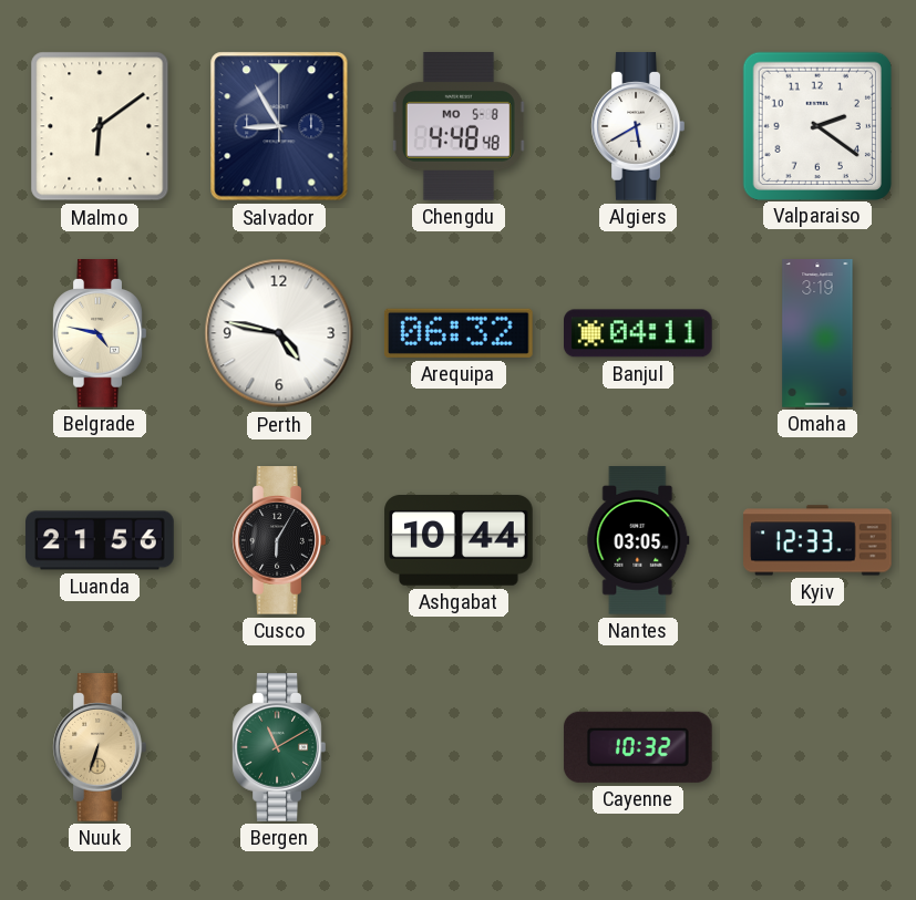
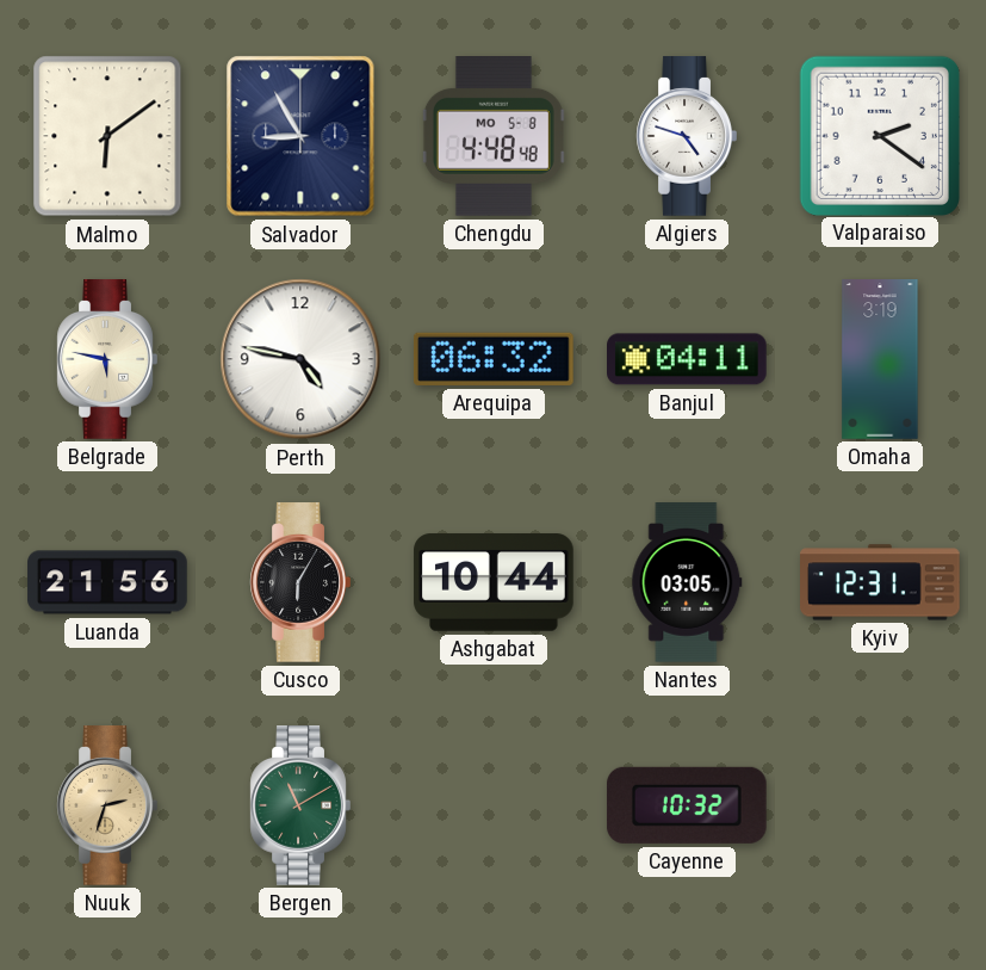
Algiers: 5:40 -> 4:48
Belgrade: 4:47 -> 5:47
Kyiv: 12:33 -> 12:31
Nuuk: 6:33 -> 2:33
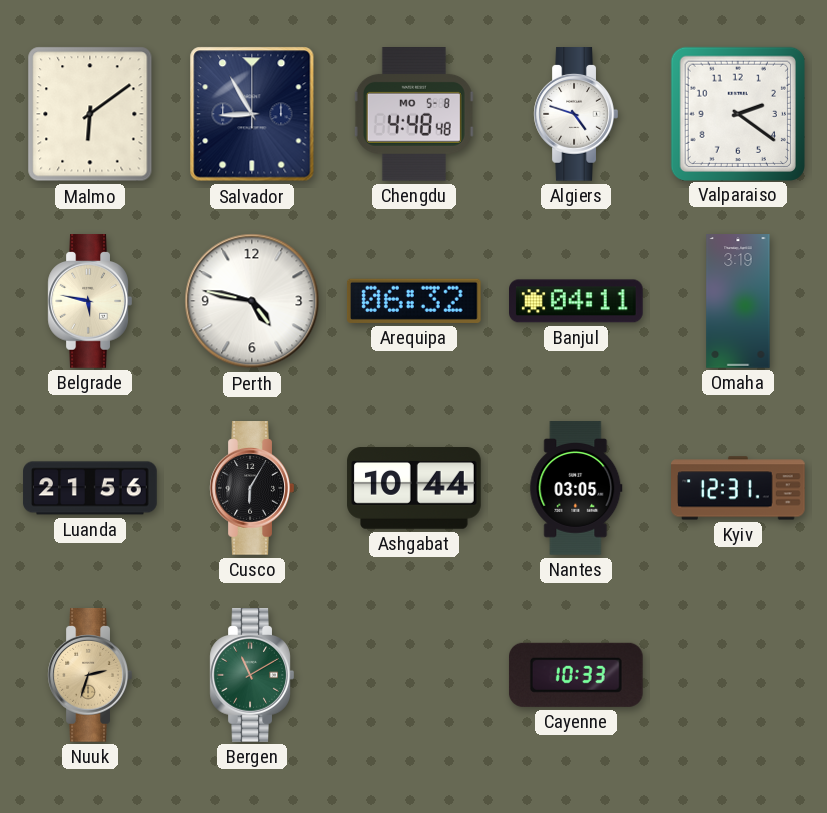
Cayenne: 10:32 -> 10:33
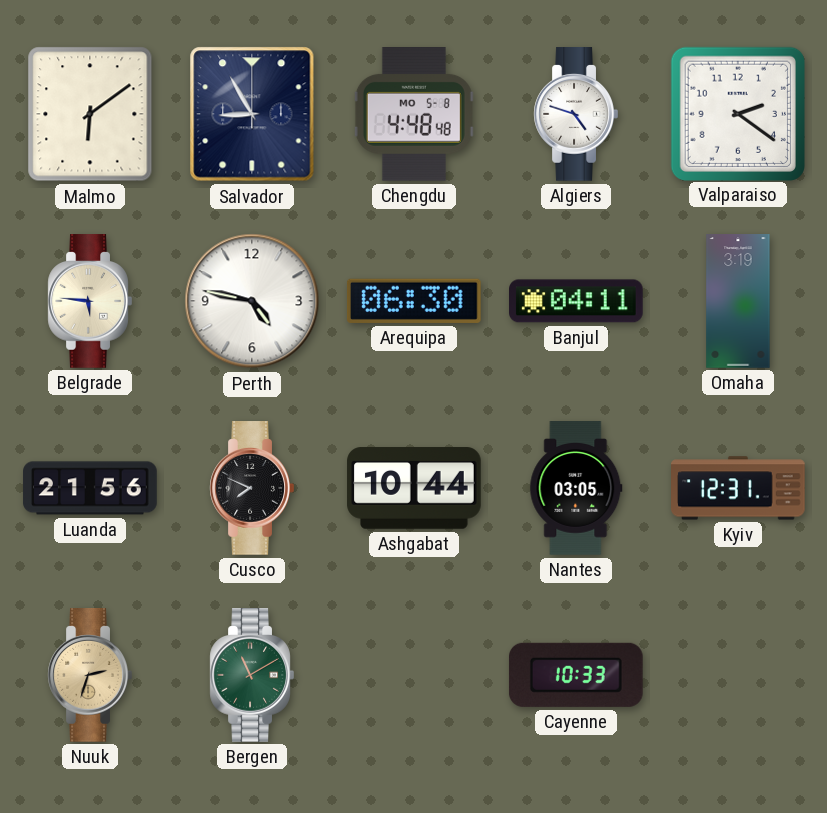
Belgrade: 5:47 -> 5:46
Arequipa: 06:32 -> 06:30
Cusco: 6:05 -> 7:49
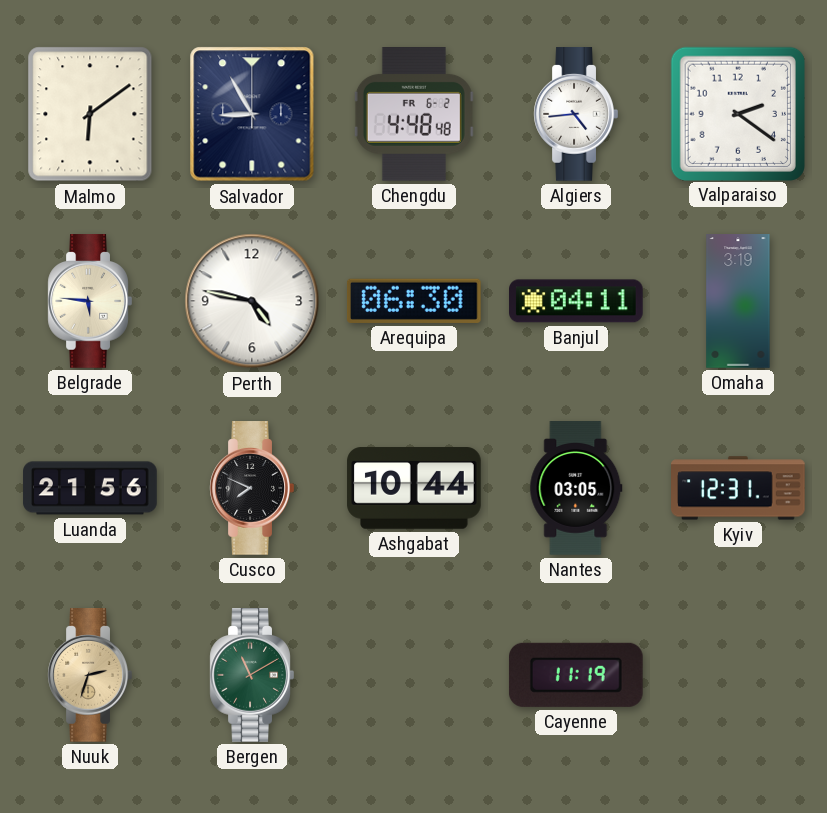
Chengdu date: MO 5-8 -> FR 6-2
Algiers: 4:48 -> 4:44
Cayenne: 10:33 -> 11:19
